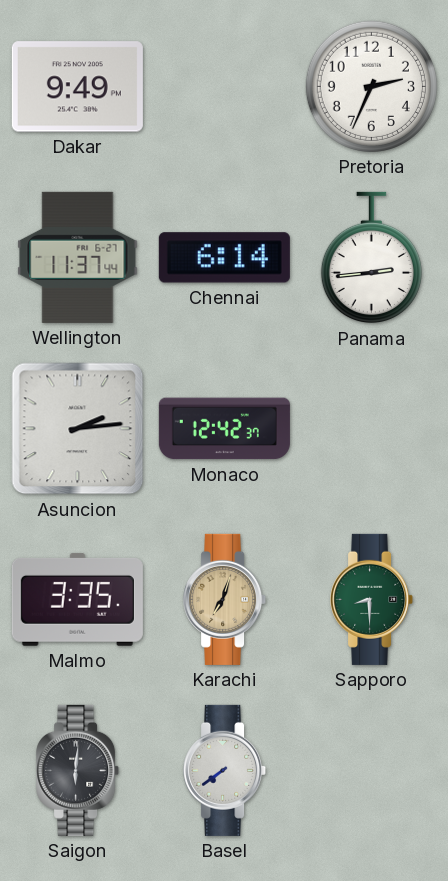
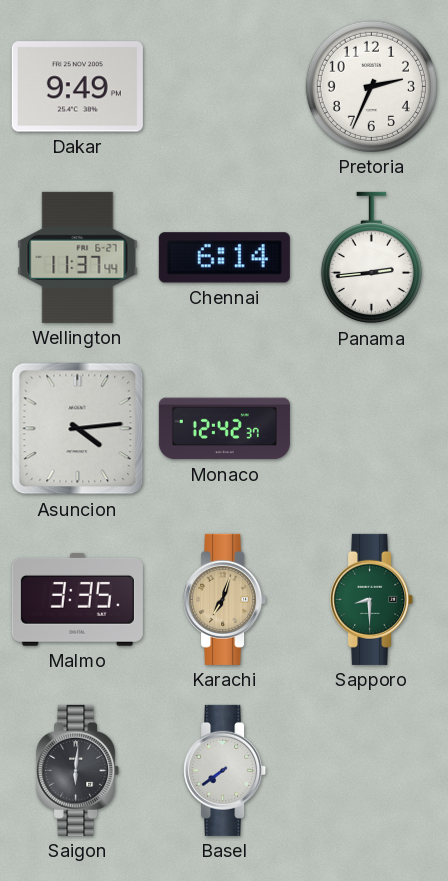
Asuncion: 2:14 -> 4:14
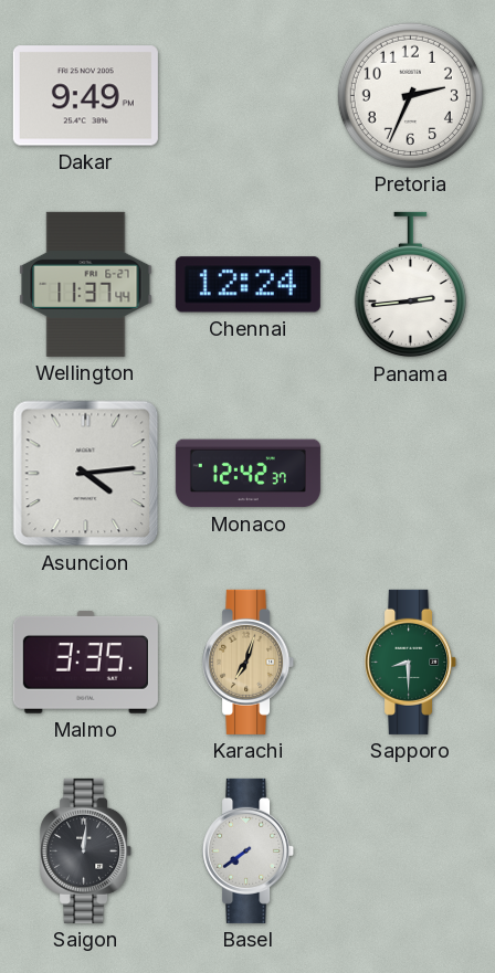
Chennai: 6:14 -> 12:24
Saigon: 6:01 -> 12:01
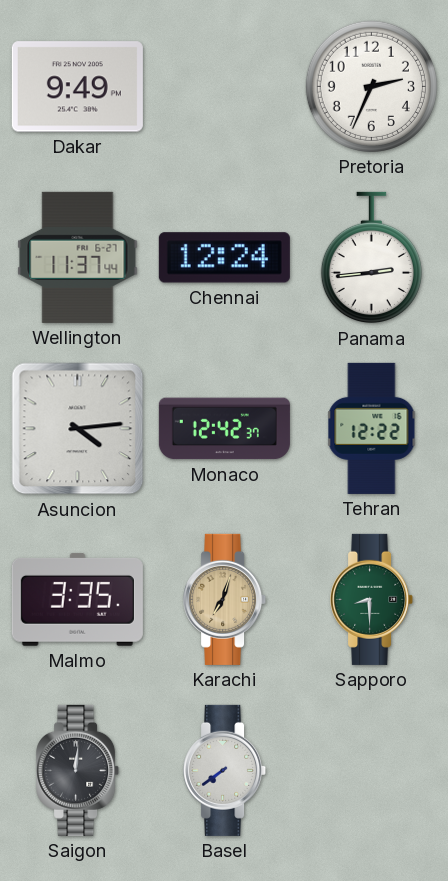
Tehran: none -> 12:22
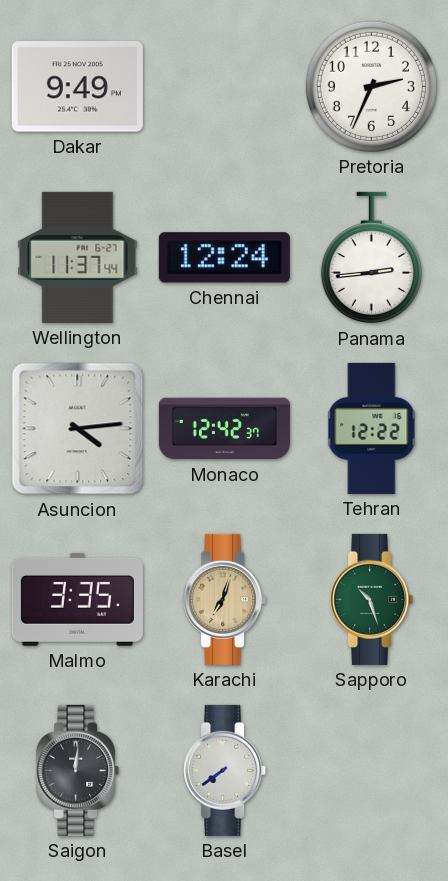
Sapporo: 8:30 -> 10:27
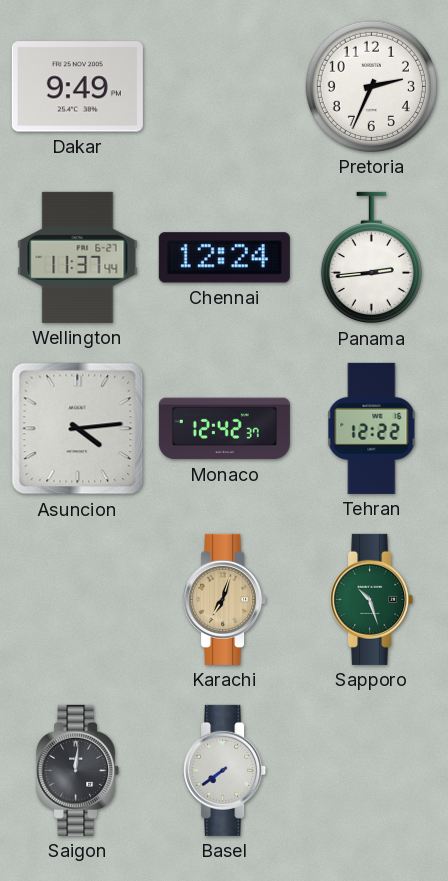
Malmo: 3:35 -> none
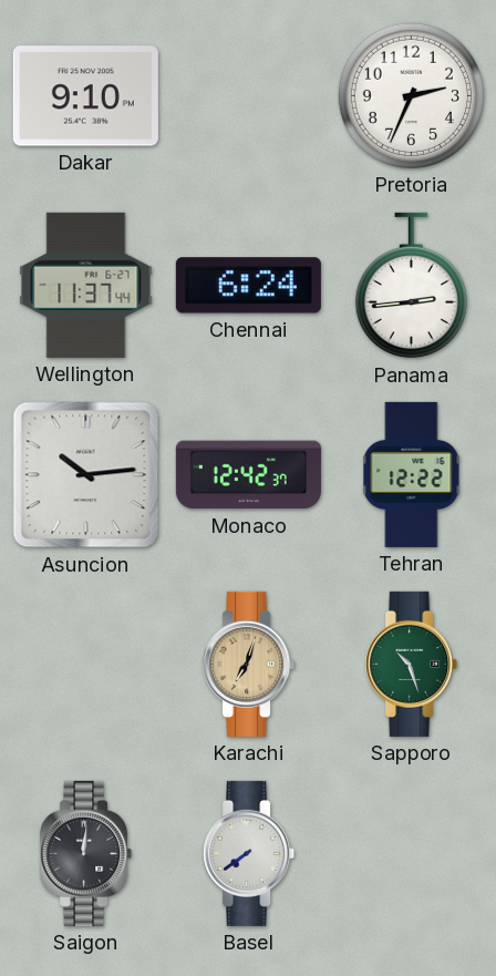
Dakar: 9:49 -> 9:10
Chennai: 12:24 -> 6:24
Asuncion: 4:14 -> 10:14
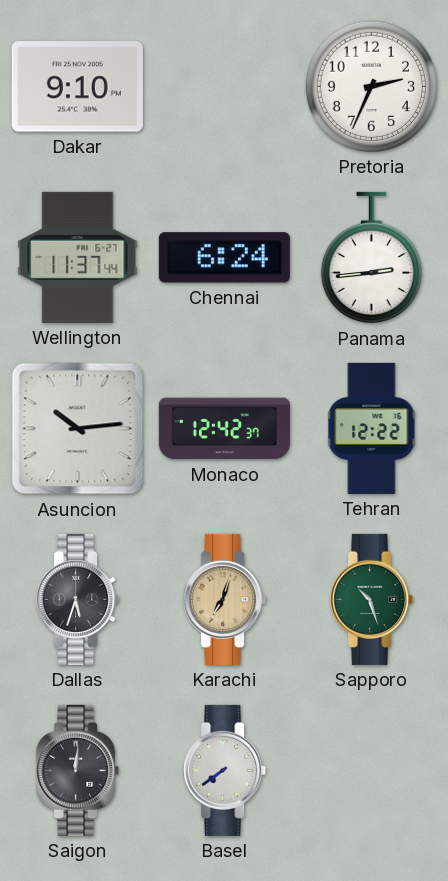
Dallas: none -> 5:33
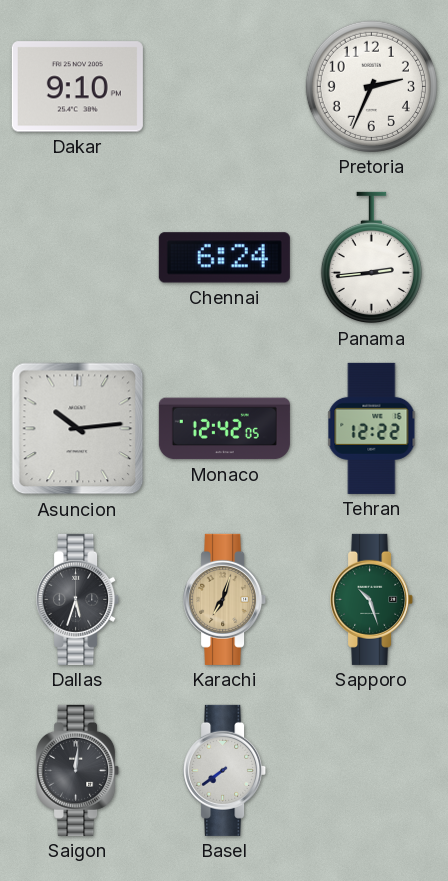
Wellington: 11:37 -> none
Monaco: 12:42:37 -> 12:42:05
